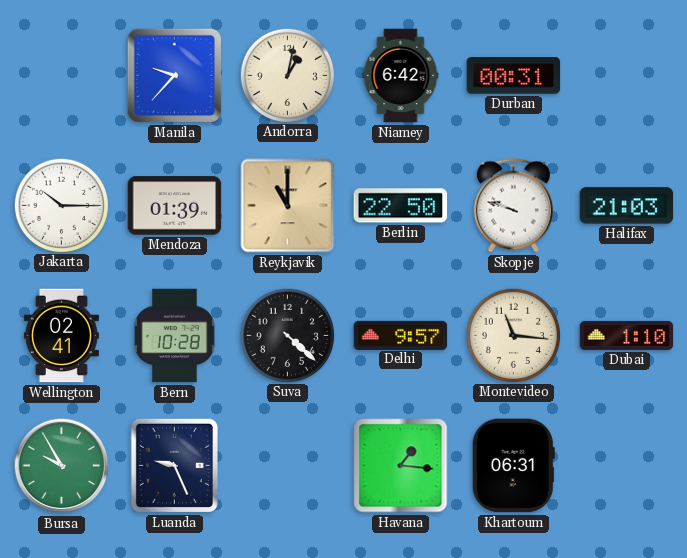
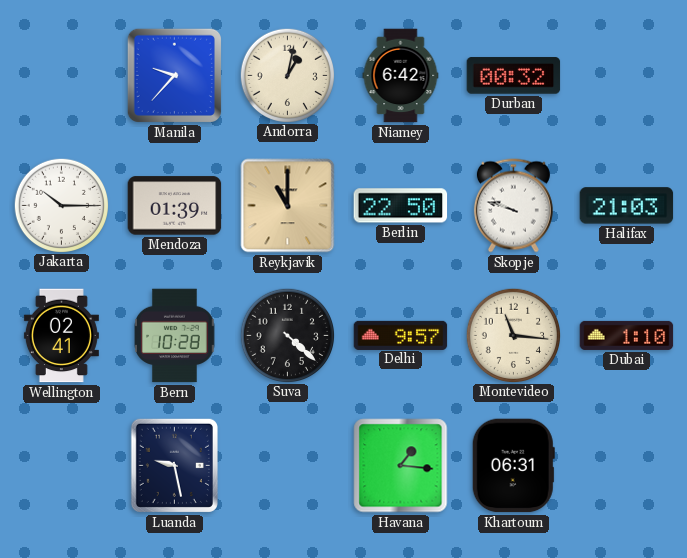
Durban: 00:31 -> 00:32
Bursa: 9:55 -> none
Luanda: 9:26 -> 9:28
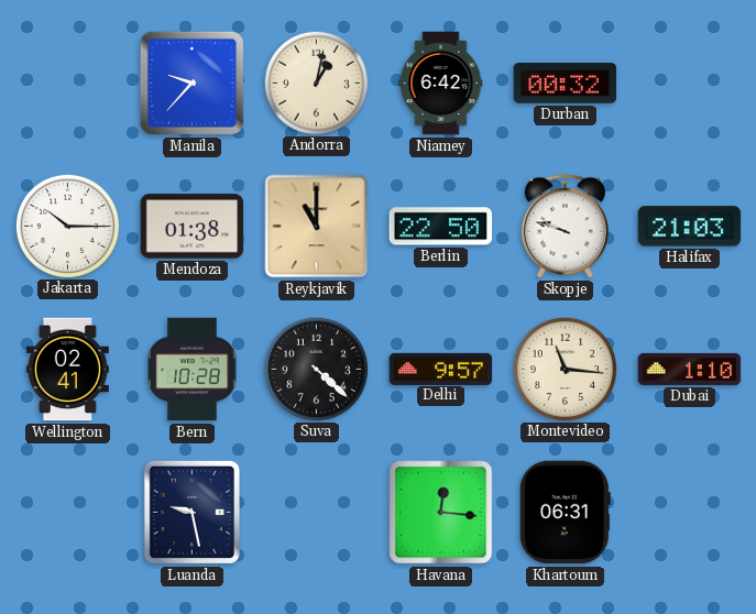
Mendoza: 01:39 -> 01:38
Havana: 1:16 -> 12:16
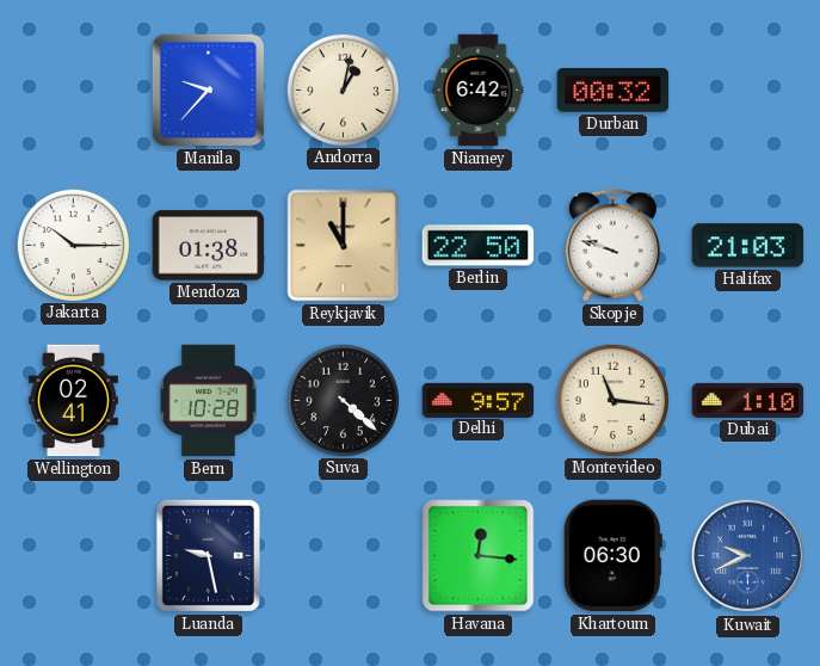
Khartoum: 06:31 -> 06:30
Kuwait: none -> 9:41
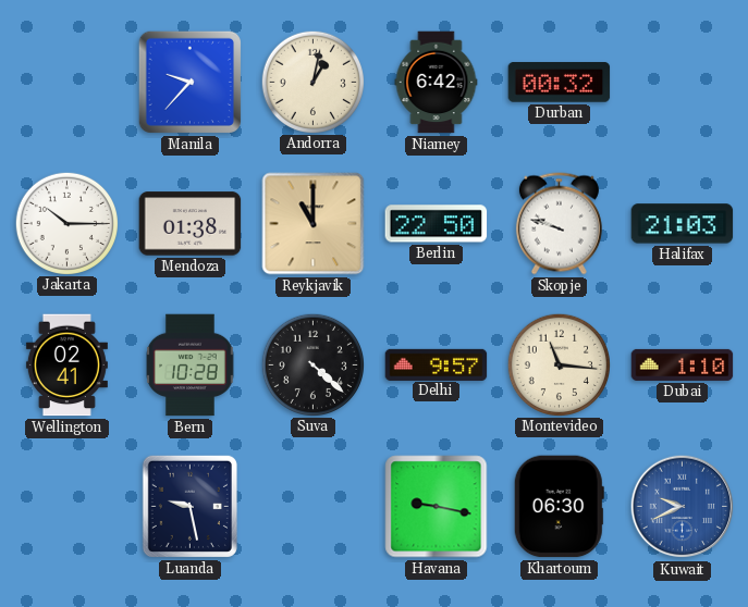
Havana: 12:16 -> 9:17
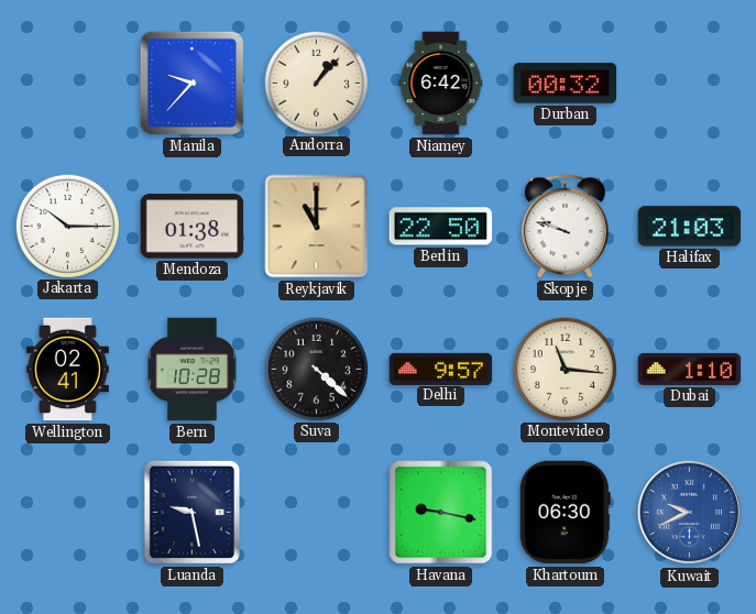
Andorra: 1:02 -> 1:07
